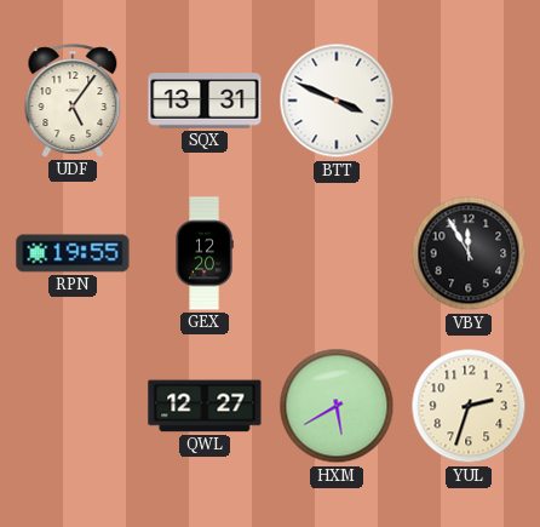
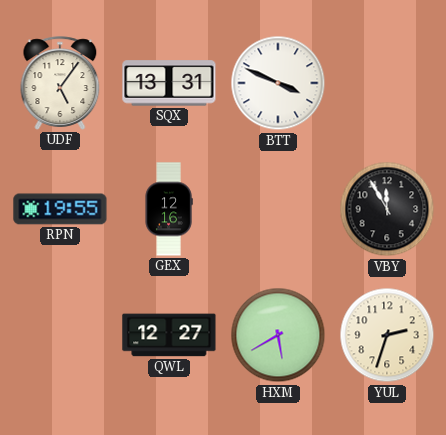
GEX: 12:20 -> 12:16
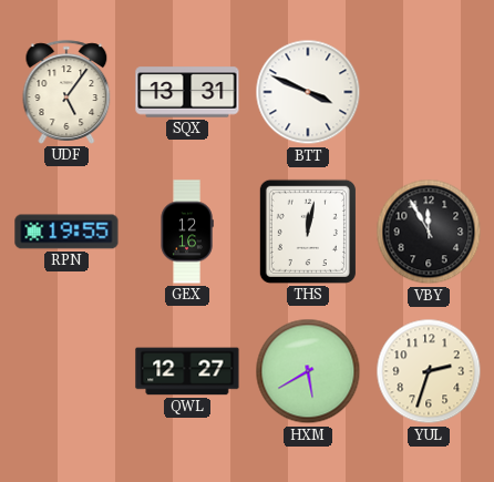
THS: none -> 12:02
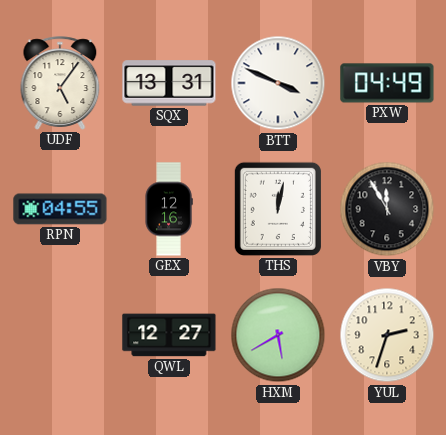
PXW: none -> 04:49
RPN: 19:55 -> 04:55
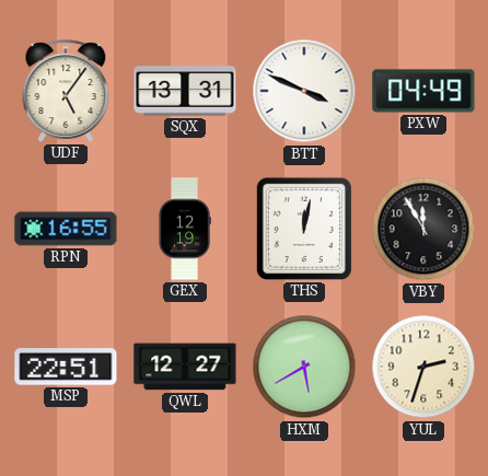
RPN: 04:55 -> 16:55
GEX: 12:16 -> 12:19
MSP: none -> 22:51
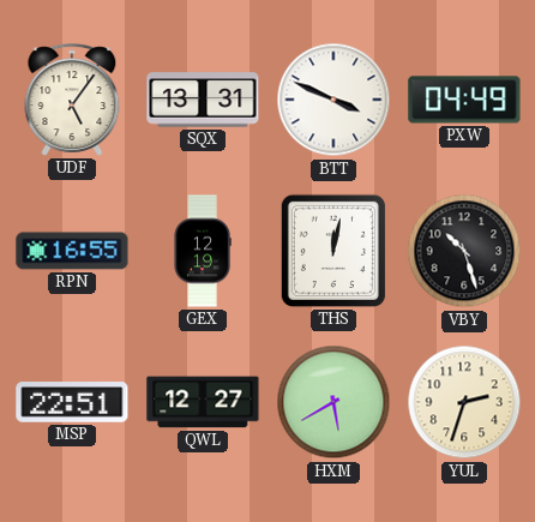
VBY: 11:55 -> 10:27
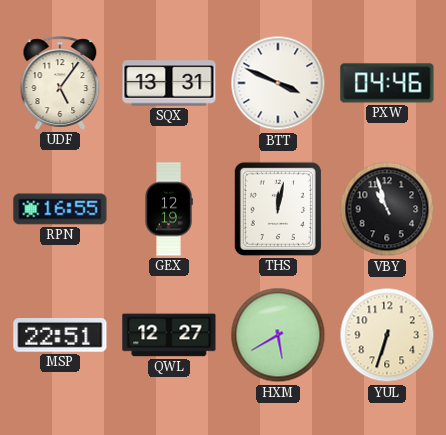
PXW: 04:49 -> 04:46
VBY: 10:27 -> 10:57
YUL: 2:33 -> 6:33
